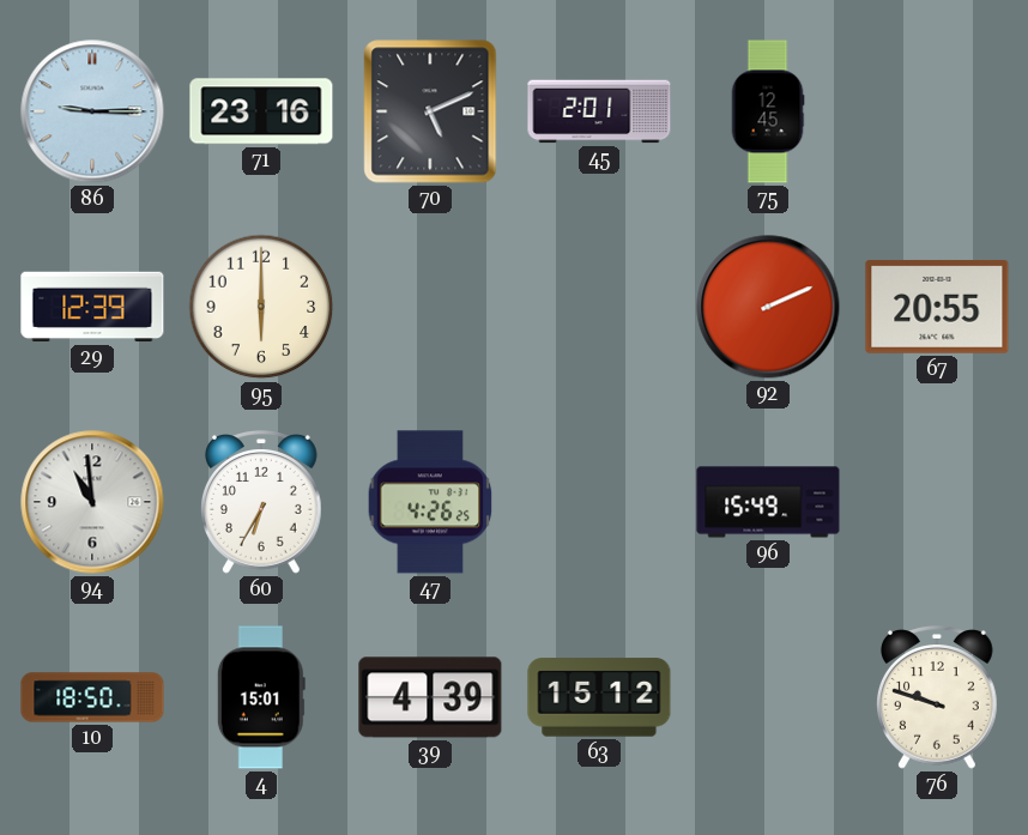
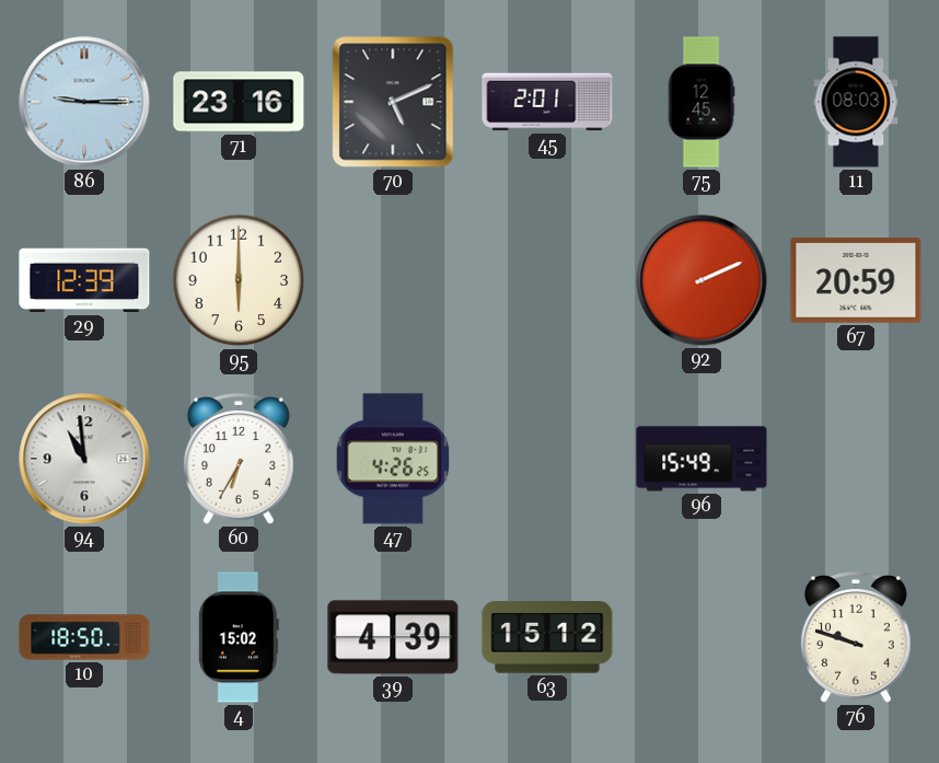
11: none -> 08:03
67: 20:55 -> 20:59
4: 15:01 -> 15:02
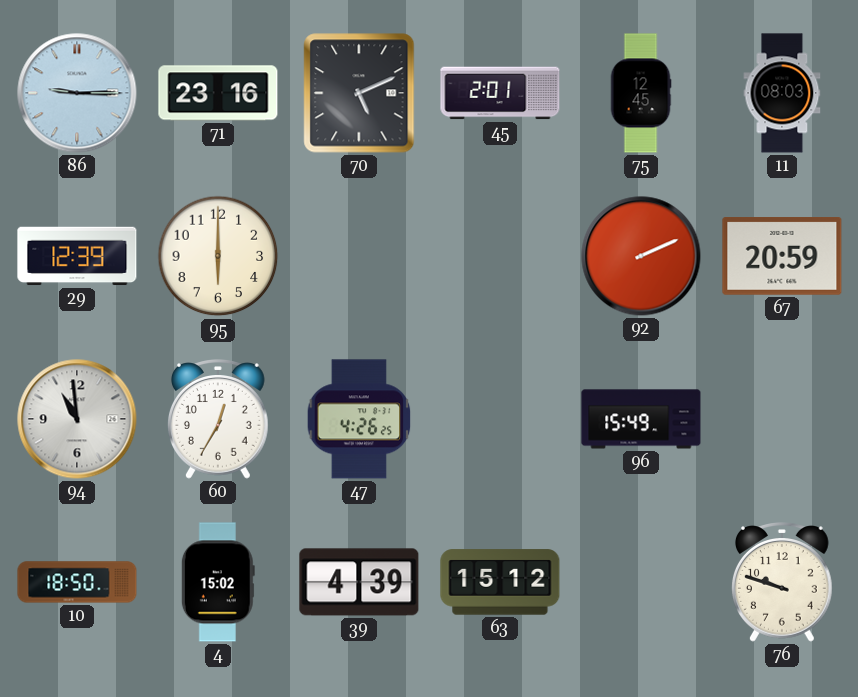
60: 6:35 -> 12:35
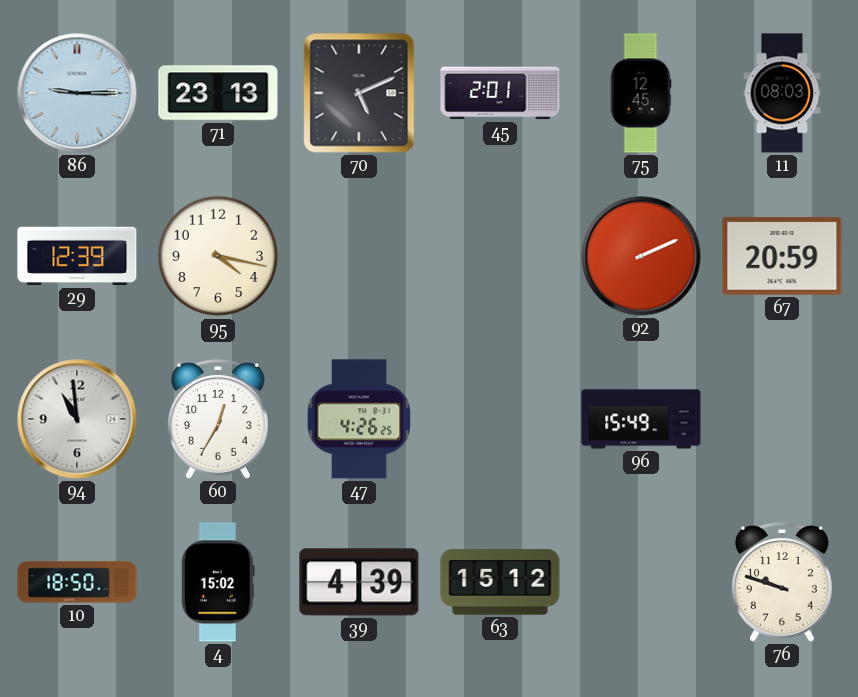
71: 23:16 -> 23:13
95: 6:00 -> 4:17
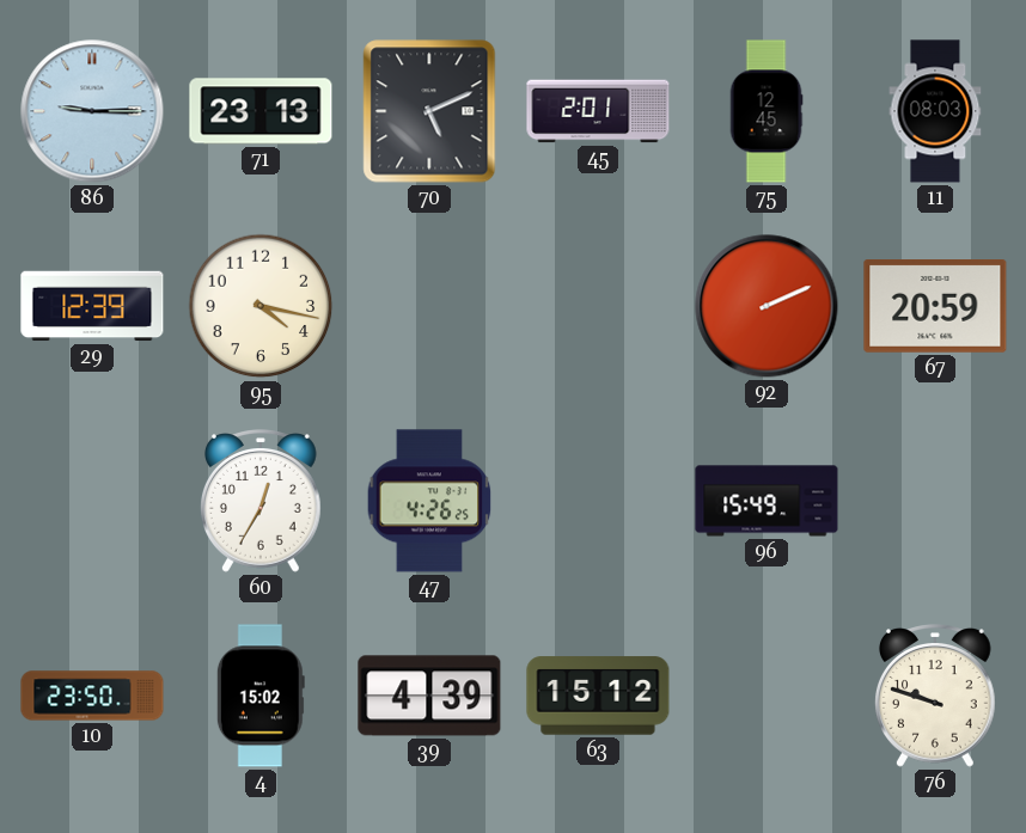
94: 10:59 -> none
10: 18:50 -> 23:50
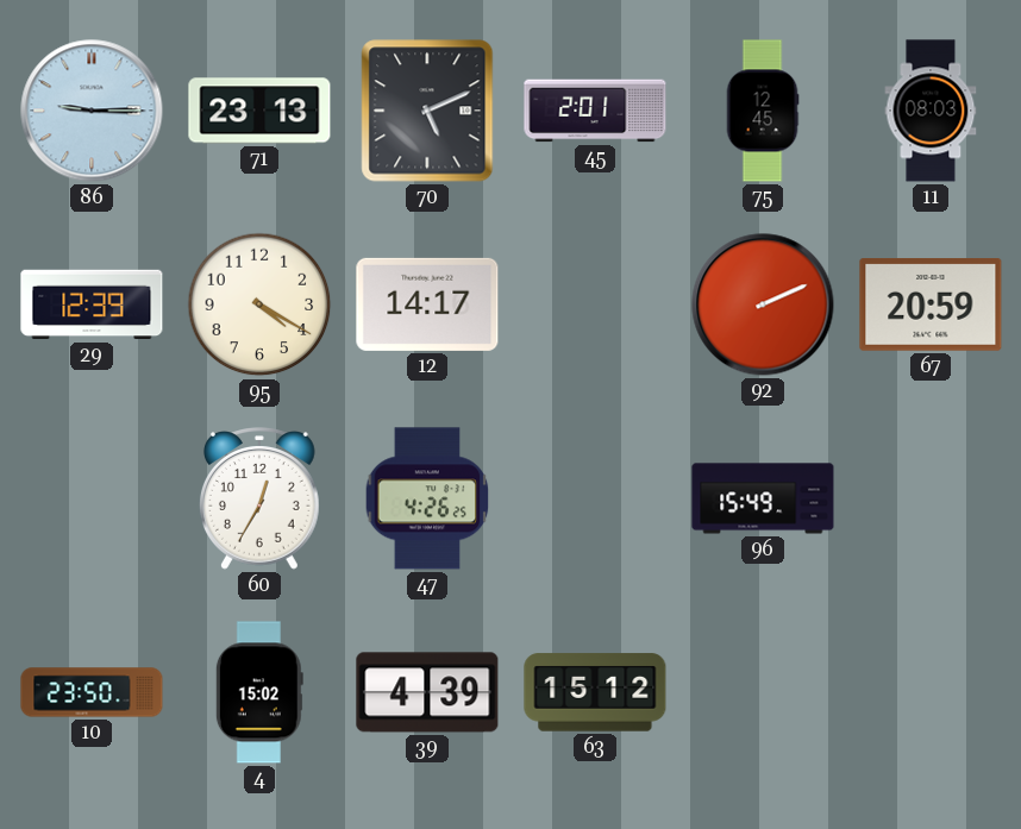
95: 4:17 -> 4:20
12: none -> 14:17
76: 9:48 -> none
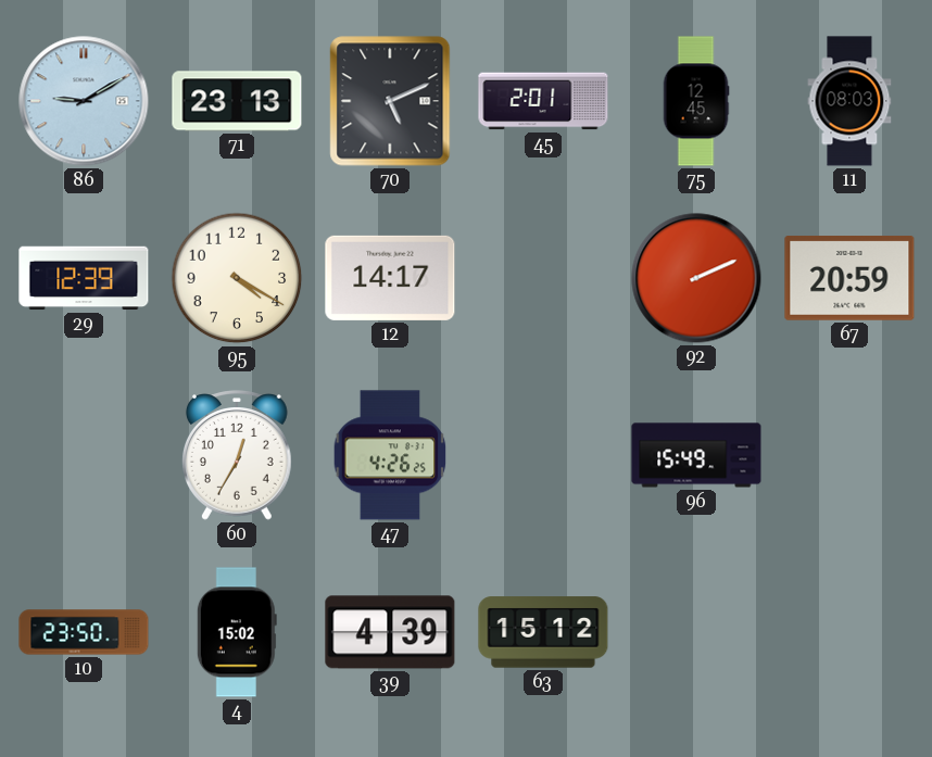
86: 9:15 -> 9:10
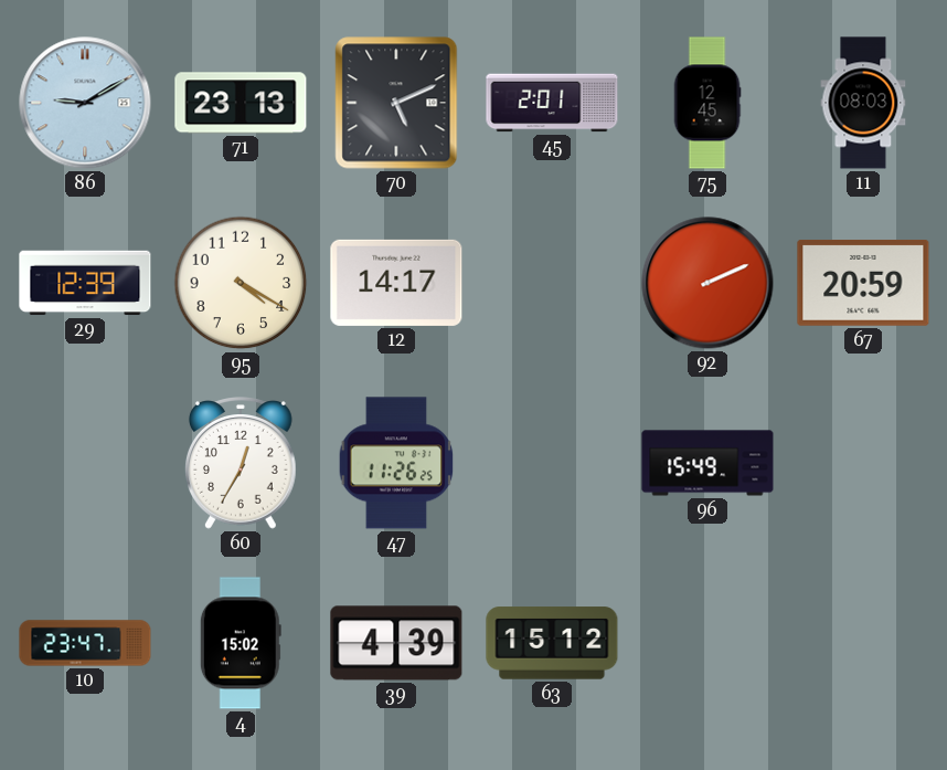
47: 4:26 -> 11:26
10: 23:50 -> 23:47
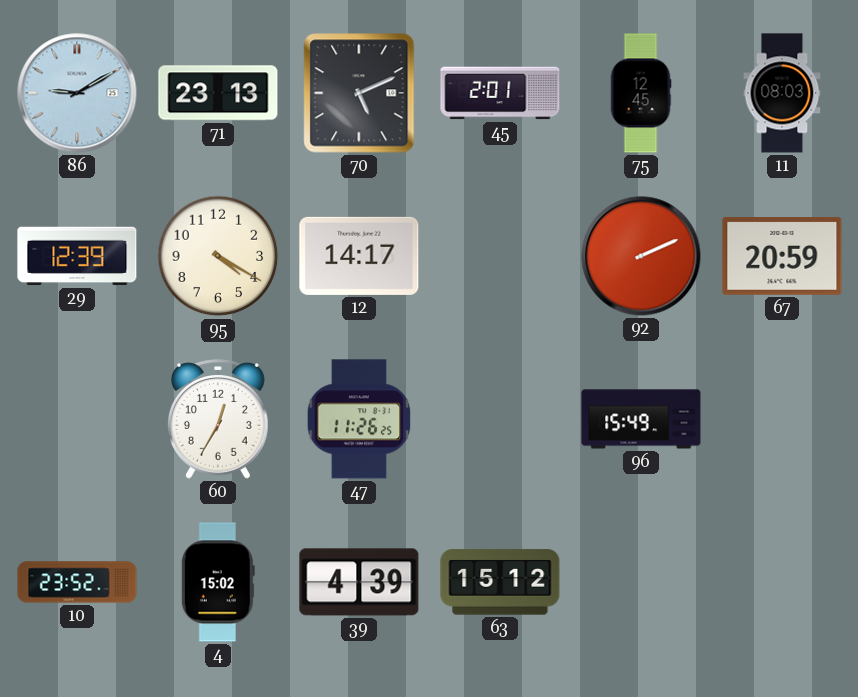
10: 23:47 -> 23:52
